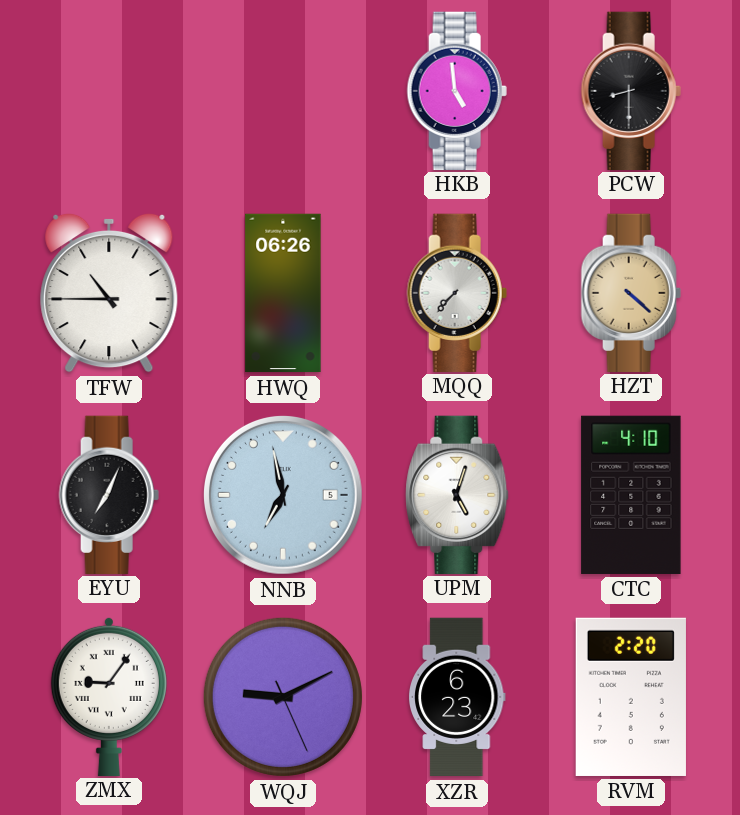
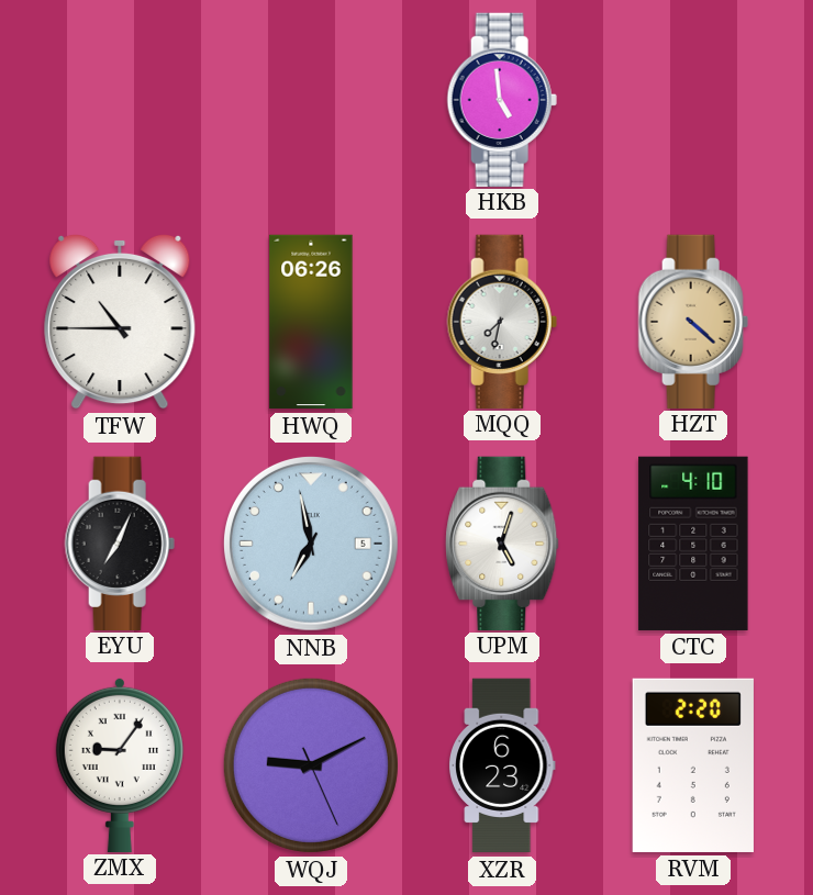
PCW: 8:30 -> none
MQQ: 7:37 -> 7:32
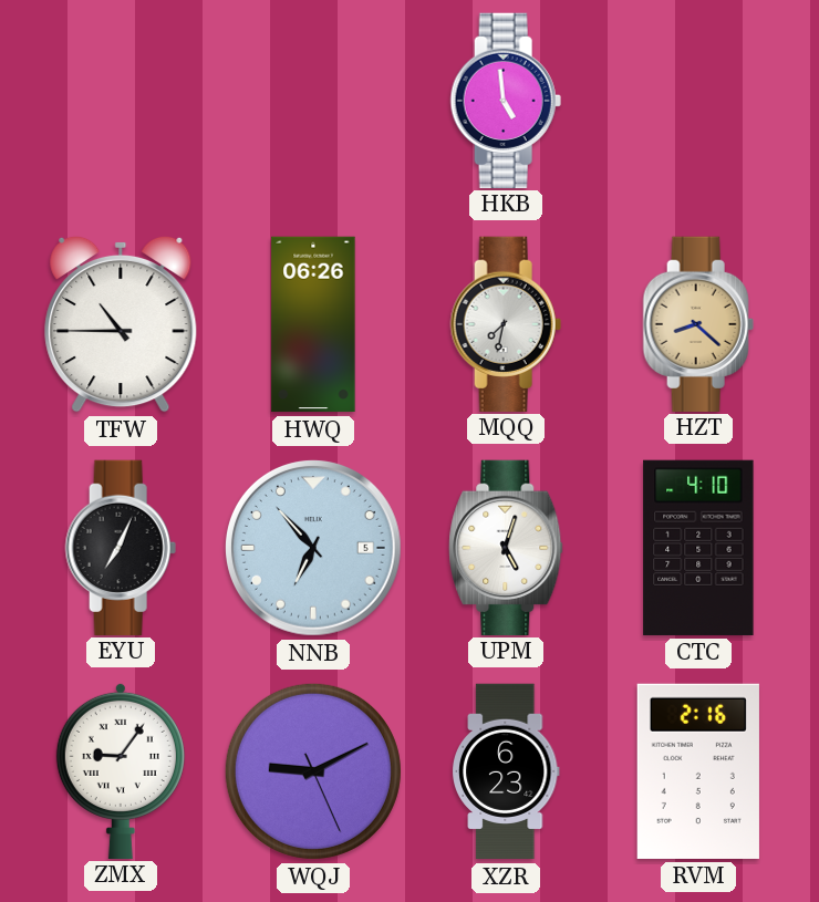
HZT: 4:22 -> 8:22
NNB: 6:58 -> 6:53
RVM: 2:20 -> 2:16
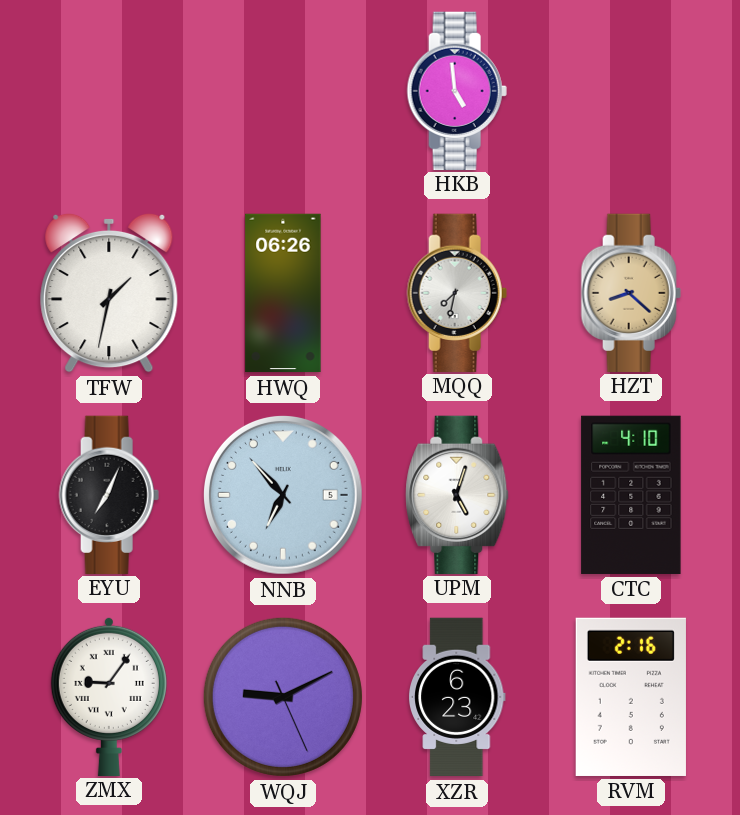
TFW: 10:45 -> 1:32
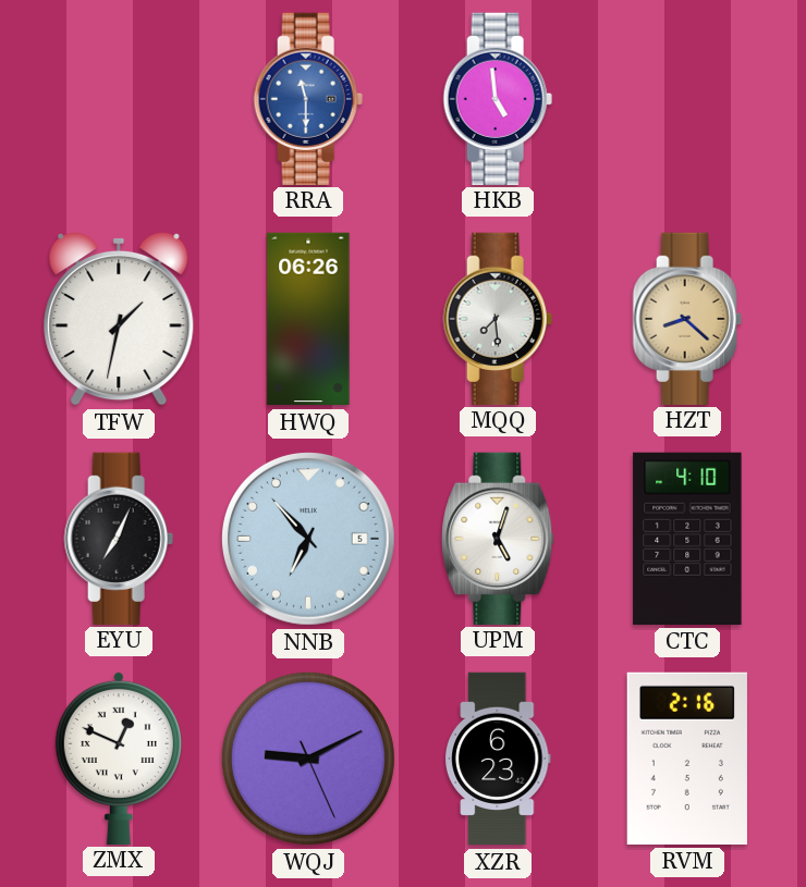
RRA: none -> 11:30
MQQ: 7:32 -> 7:29
ZMX: 9:06 -> 12:49
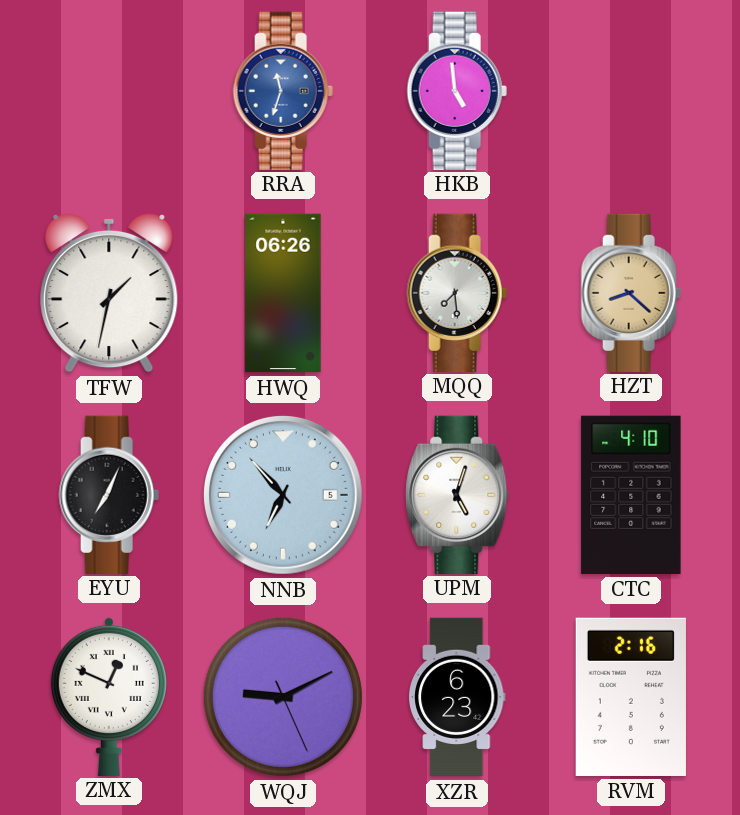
RRA: 11:30 -> 11:33
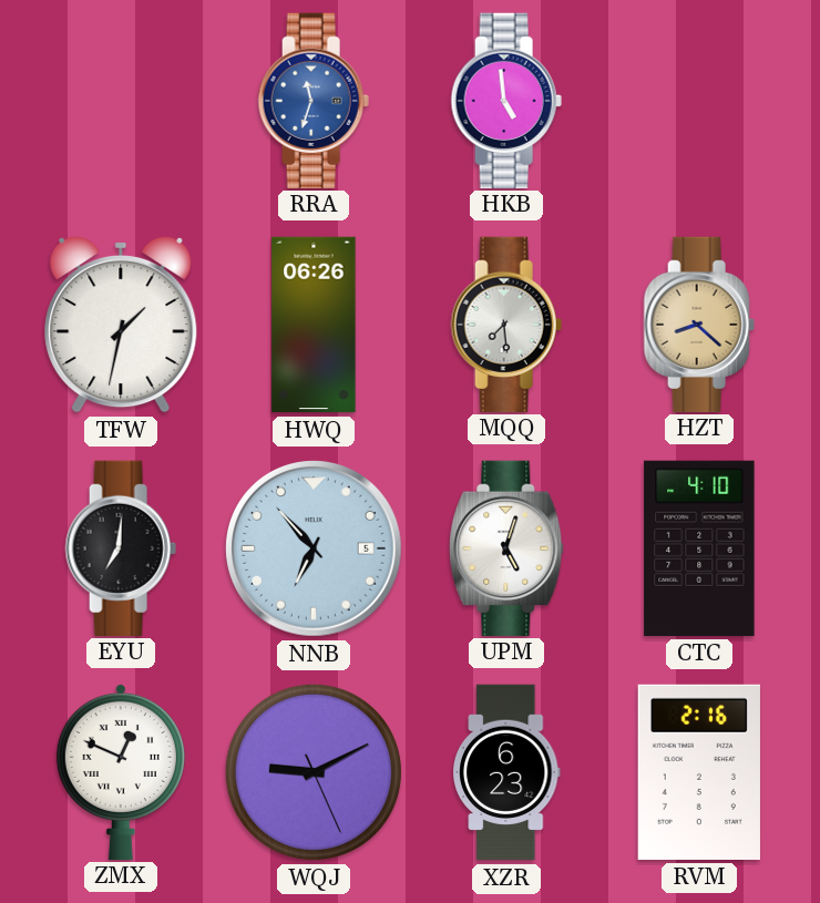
EYU: 7:04 -> 7:01
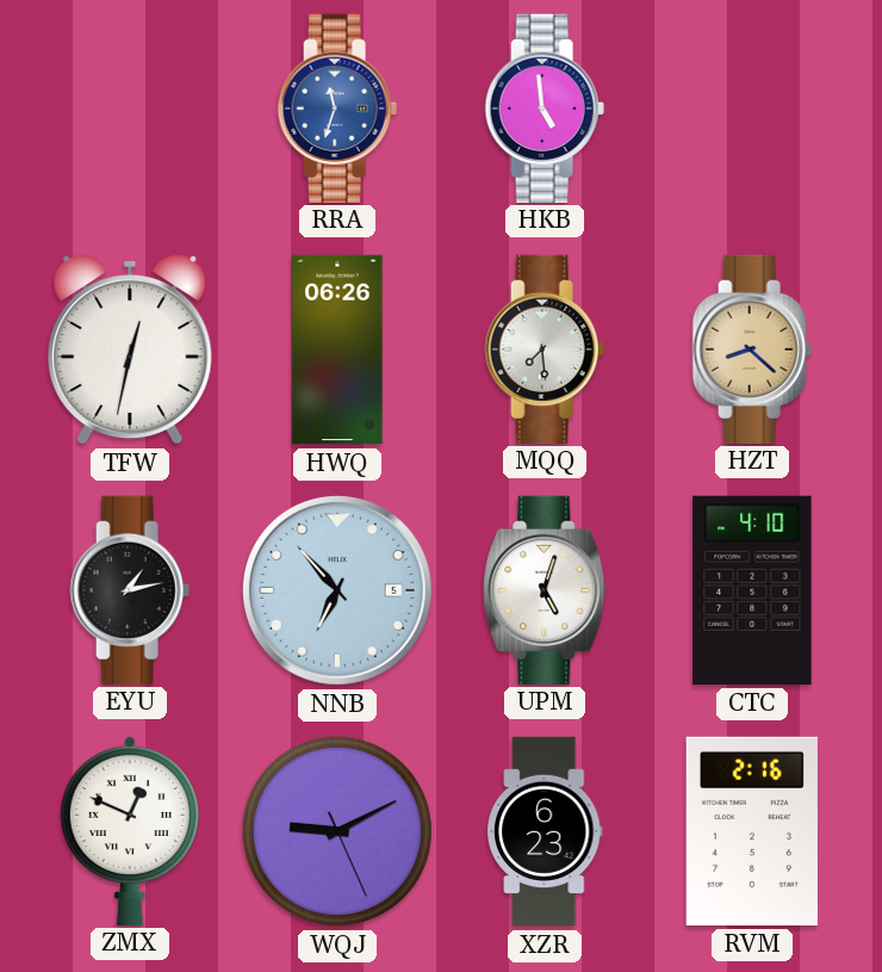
TFW: 1:32 -> 12:32
EYU: 7:01 -> 1:13
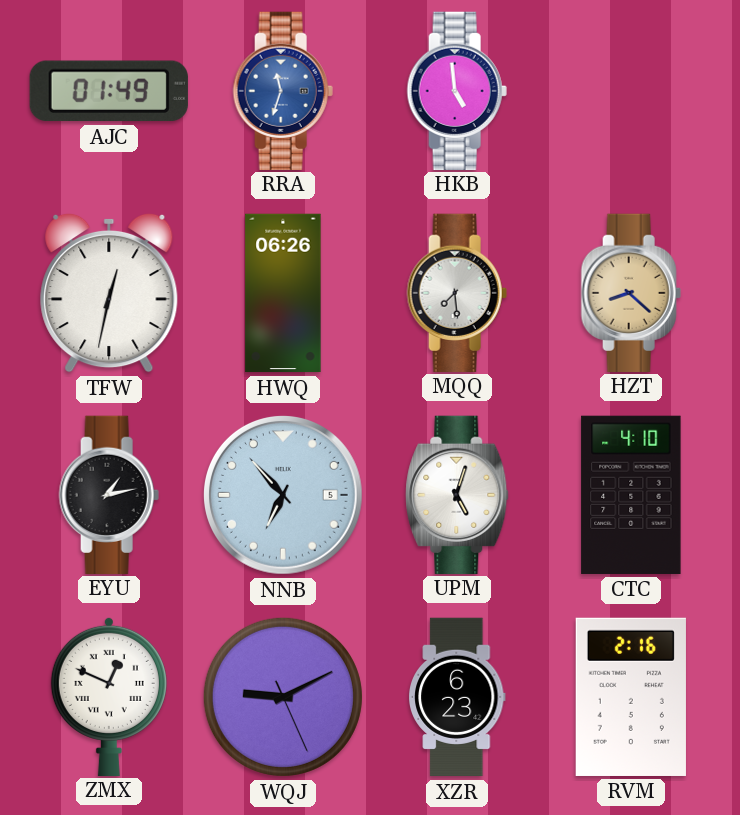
AJC: none -> 01:49
